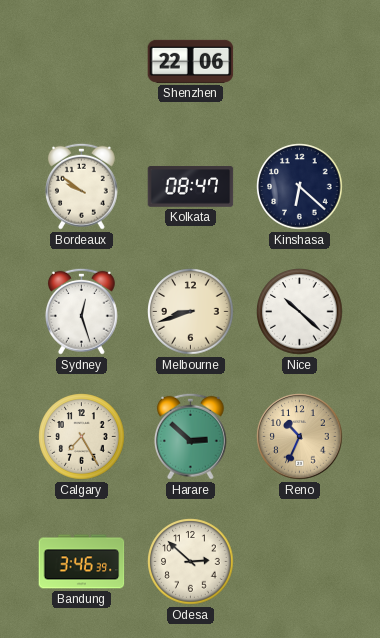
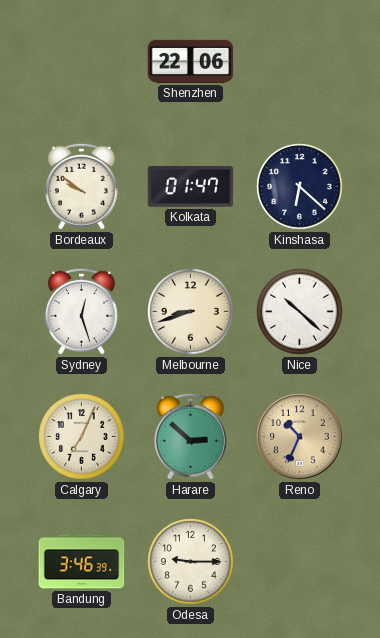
Kolkata: 08:47 -> 01:47
Calgary: 7:25 -> 7:04
Odesa: 2:52 -> 9:15
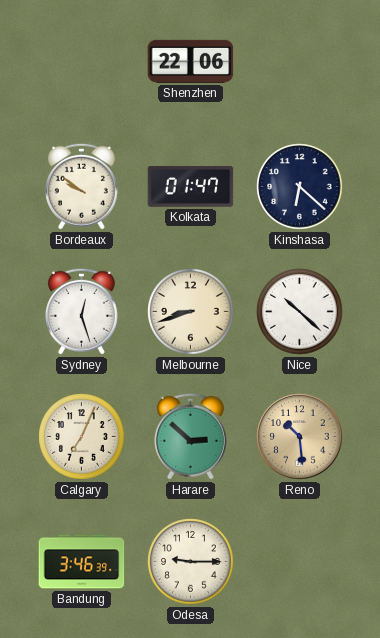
Reno: 10:34 -> 10:29
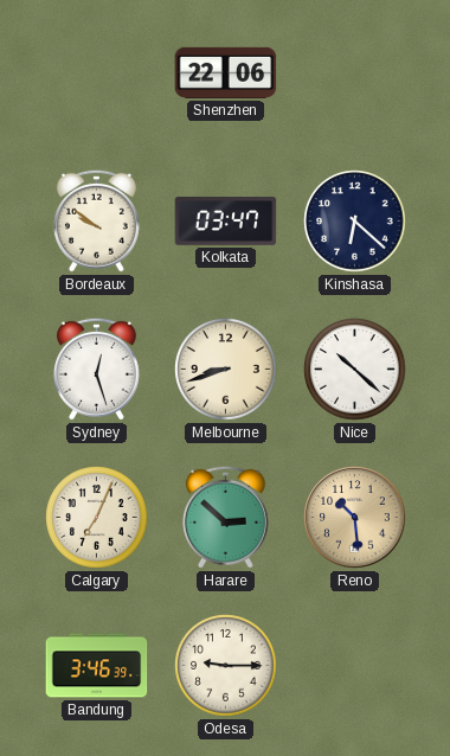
Kolkata: 01:47 -> 03:47
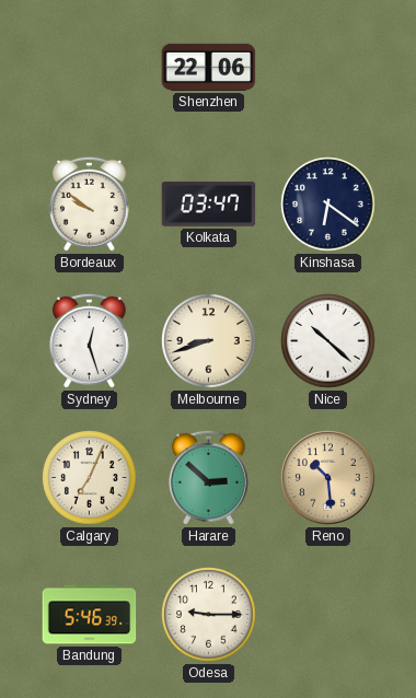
Kinshasa: 6:22 -> 6:21
Bandung: 3:46 -> 5:46
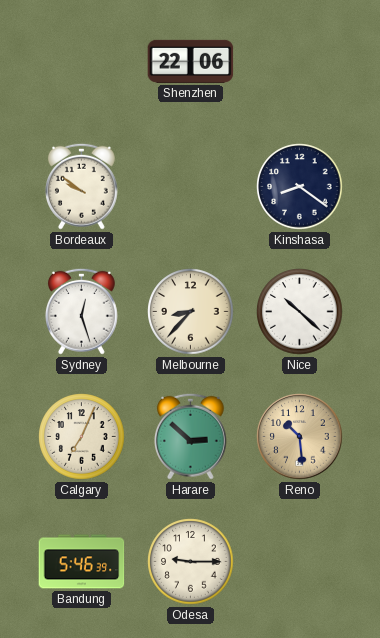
Kolkata: 03:47 -> none
Kinshasa: 6:21 -> 8:21
Melbourne: 8:42 -> 8:37
